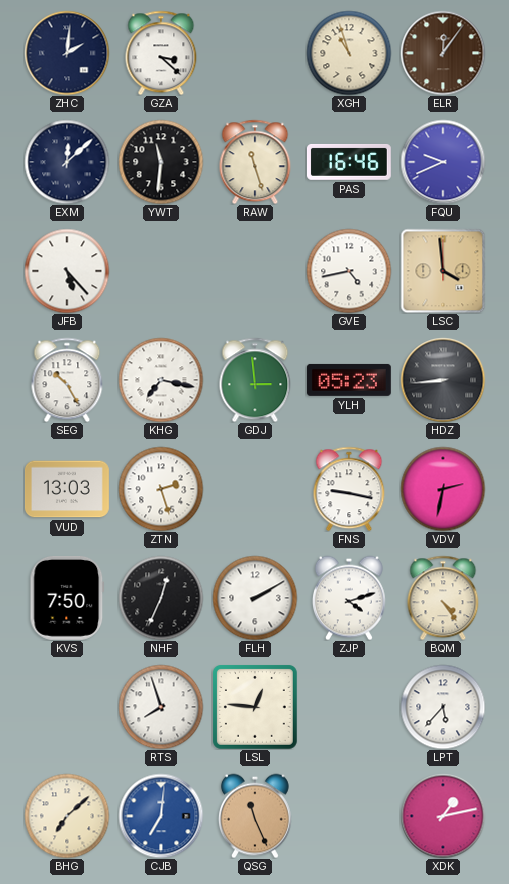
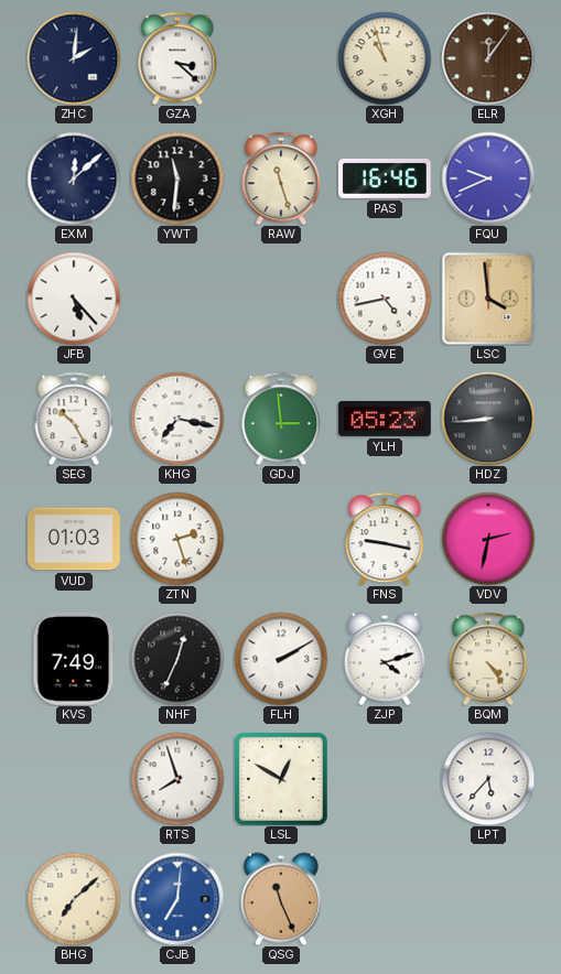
VUD: 13:03 -> 01:03
KVS: 7:50 -> 7:49
LSL: 12:46 -> 12:50
XDK: 1:13 -> none
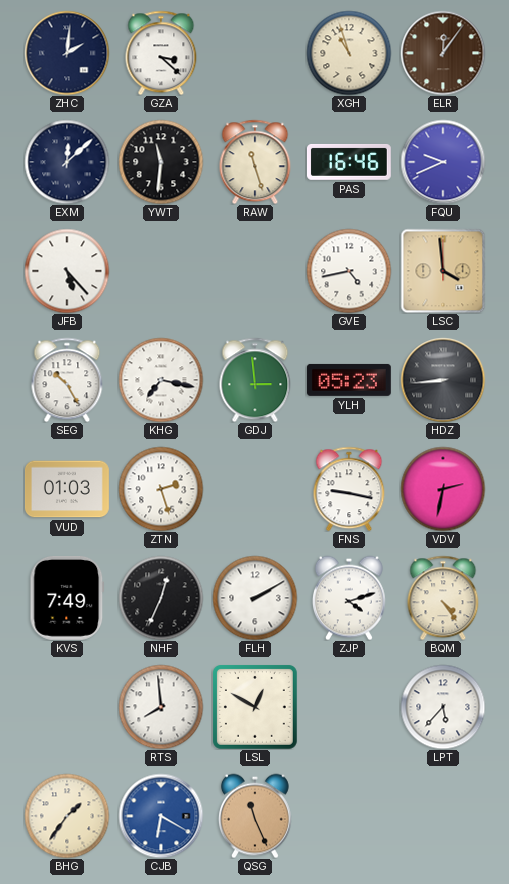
RTS: 7:57 -> 7:59
BHG: 7:08 -> 1:36
CJB: 7:01 -> 6:20
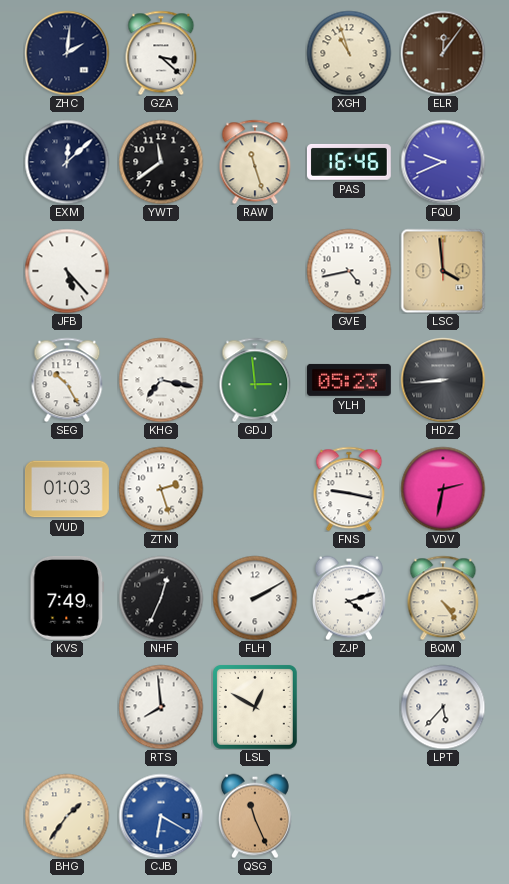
YWT: 11:31 -> 11:39
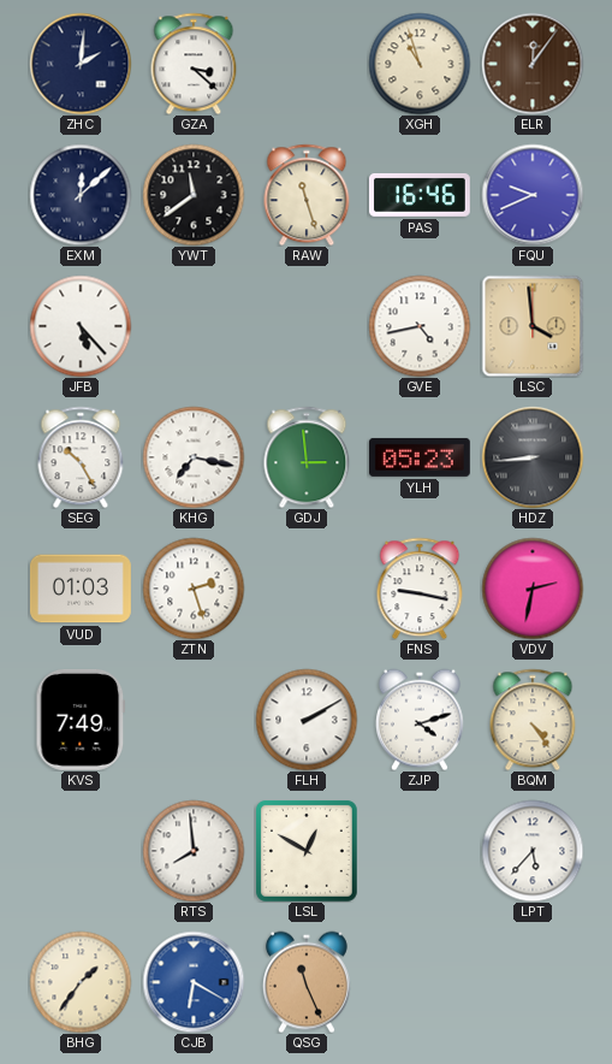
NHF: 12:34 -> none
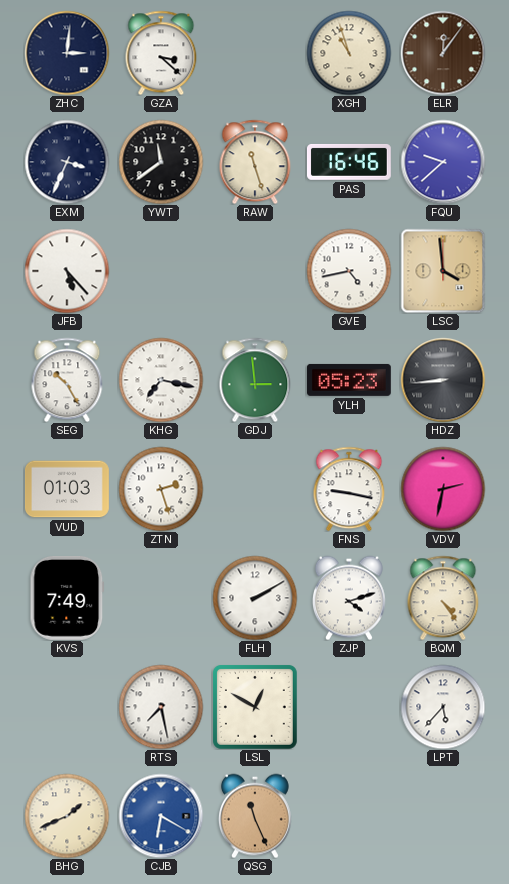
ZHC: 2:01 -> 3:01
EXM: 12:08 -> 3:34
FQU: 9:41 -> 9:38
RTS: 7:59 -> 7:28
BHG: 1:36 -> 1:41
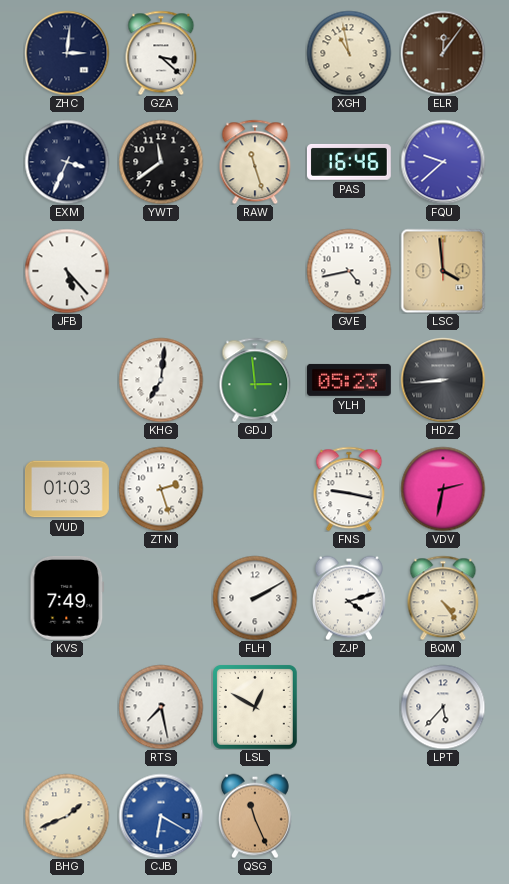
XGH: 10:57 -> 10:58
SEG: 10:25 -> none
KHG: 7:17 -> 7:01
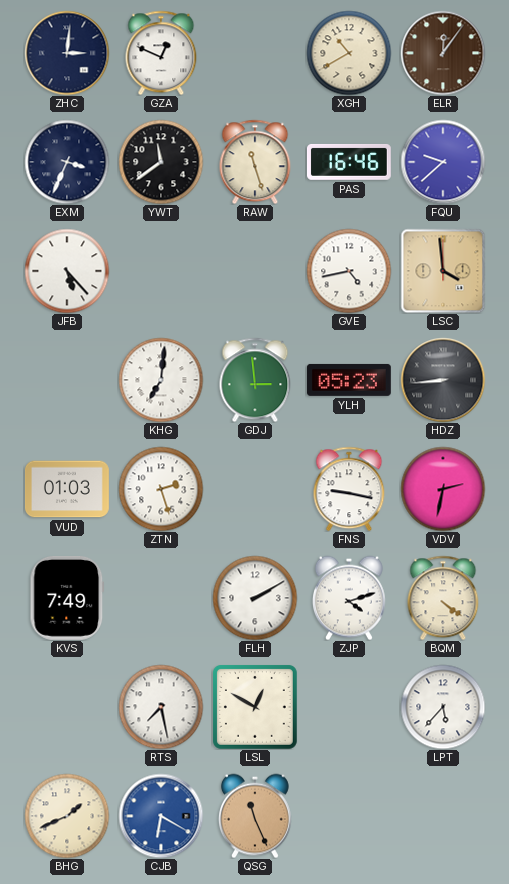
GZA: 3:22 -> 12:49
XGH: 10:58 -> 10:40
BQM: 4:24 -> 4:21
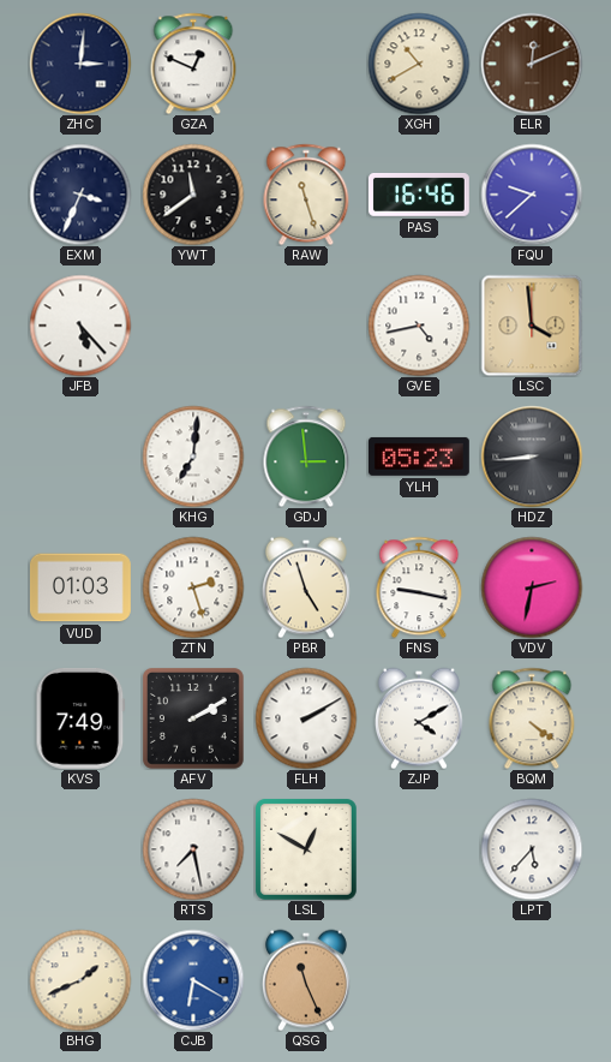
ELR: 12:06 -> 12:11
PBR: none -> 4:57
AFV: none -> 2:10
ZJP: 4:12 -> 4:10
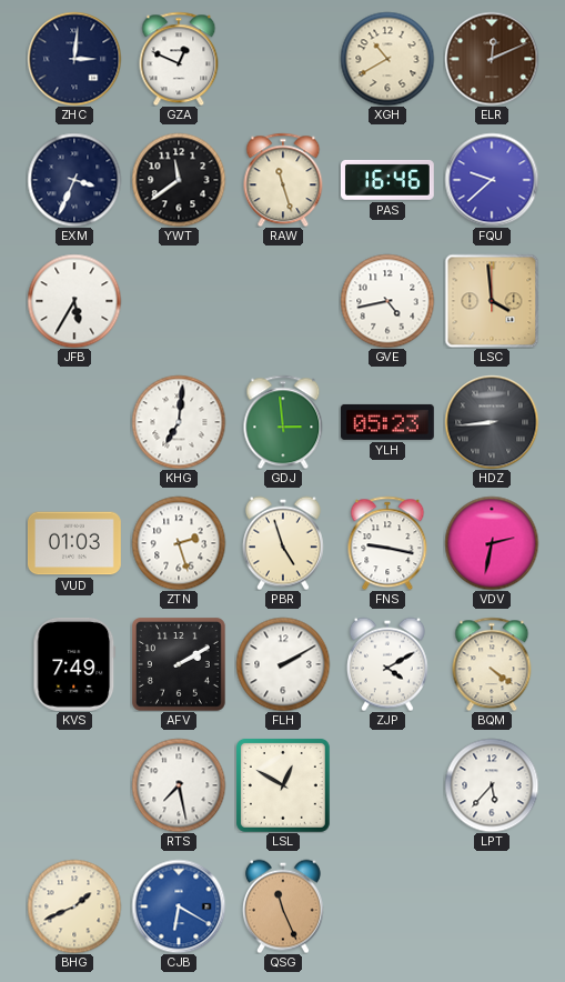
JFB: 5:23 -> 5:35
